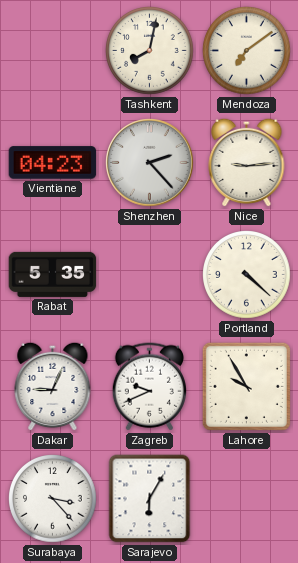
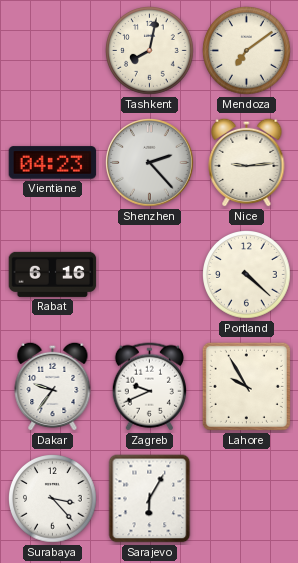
Rabat: 5:35 -> 6:16
Dakar: 9:04 -> 9:36
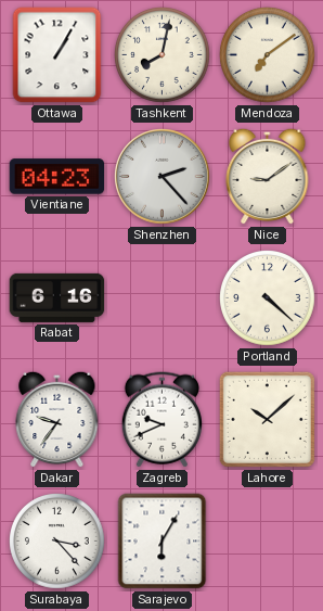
Ottawa: none -> 1:05
Nice: 9:14 -> 9:09
Lahore: 9:55 -> 10:08
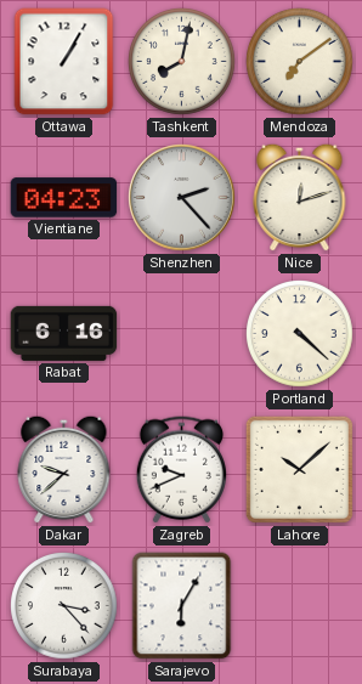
Nice: 9:09 -> 12:12
Dakar: 9:36 -> 9:38
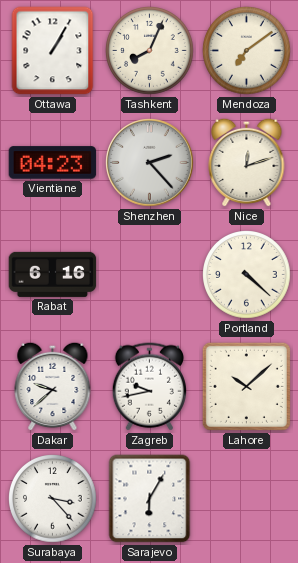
Tashkent: 8:02 -> 8:04
Zagreb: 9:41 -> 9:43
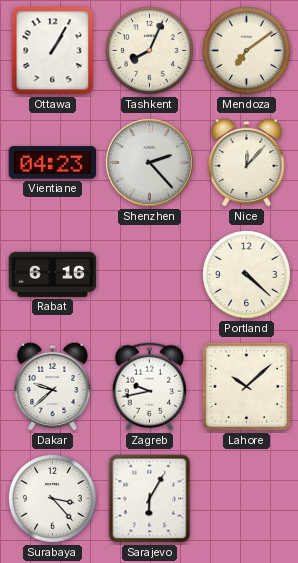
Nice: 12:12 -> 12:07
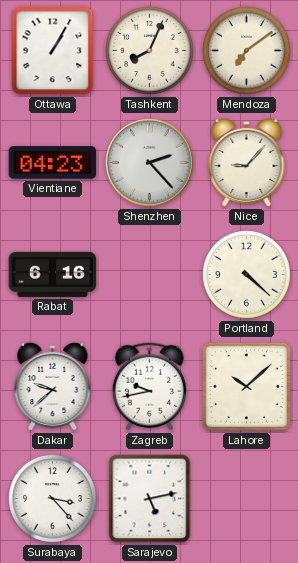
Nice: 12:07 -> 9:07
Sarajevo: 6:05 -> 5:13
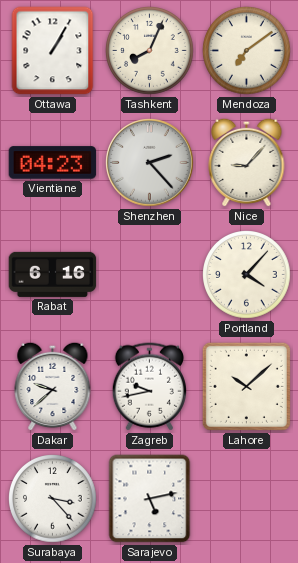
Portland: 4:22 -> 4:07
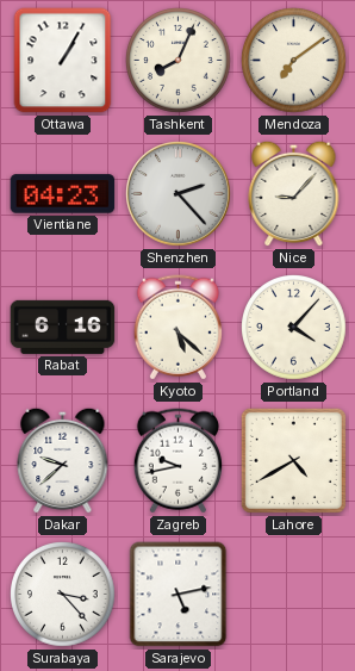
Kyoto: none -> 5:22
Lahore: 10:08 -> 4:40
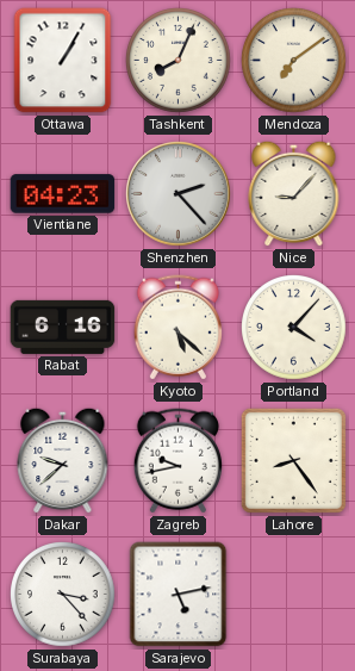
Lahore: 4:40 -> 8:24
